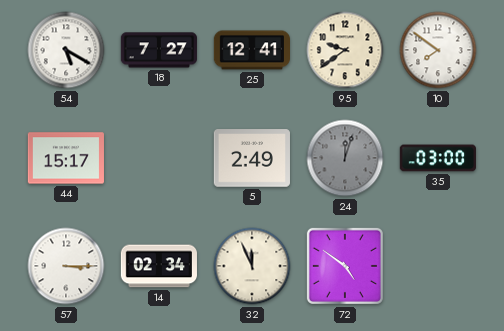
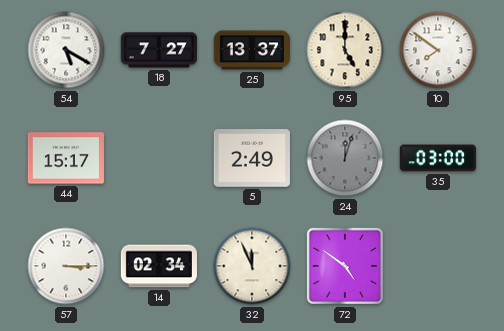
25: 12:41 -> 13:37
95: 9:39 -> 5:00
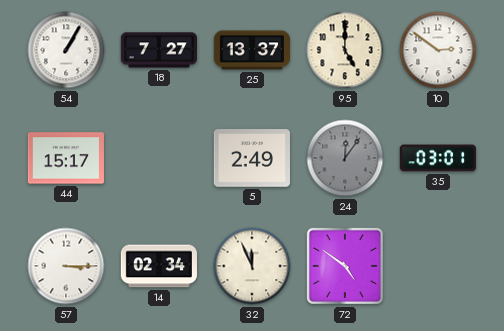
54: 5:20 -> 1:05
10: 7:51 -> 2:51
24: 12:03 -> 12:06
35: 03:00 -> 03:01
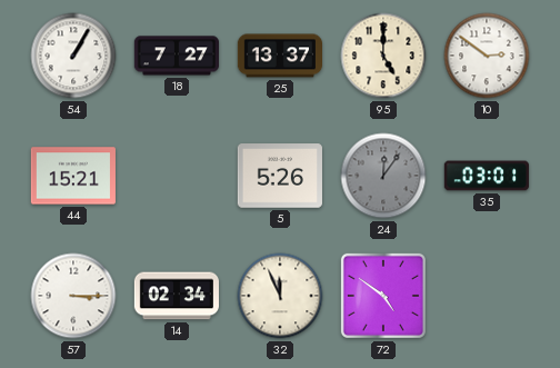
44: 15:17 -> 15:21
5: 2:49 -> 5:26
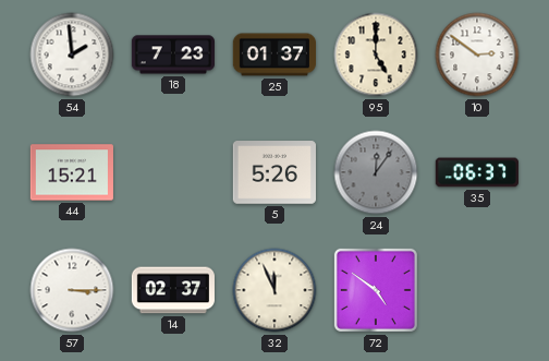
54: 1:05 -> 1:59
18: 7:27 -> 7:23
25: 13:37 -> 01:37
35: 03:01 -> 06:37
14: 02:34 -> 02:37
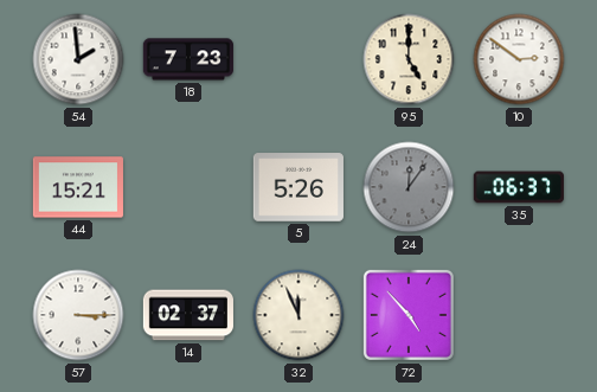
25: 01:37 -> none
72: 4:51 -> 4:53
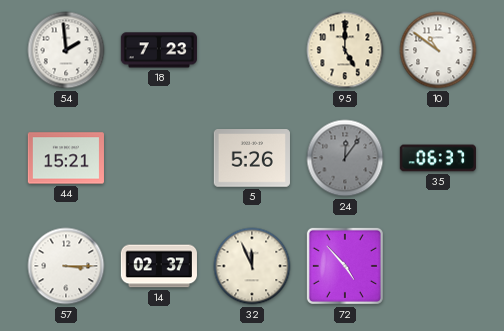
10: 2:51 -> 10:51
